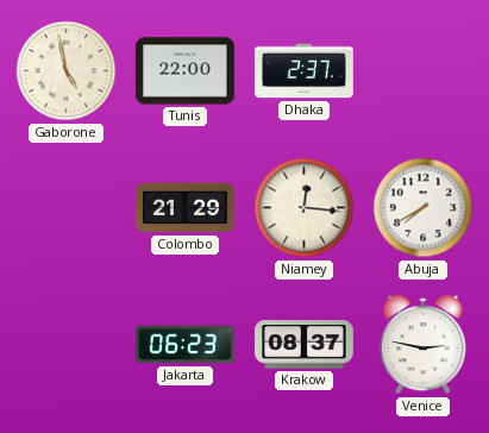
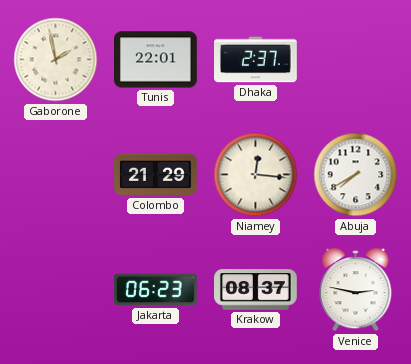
Gaborone: 4:58 -> 1:58
Tunis: 22:00 -> 22:01
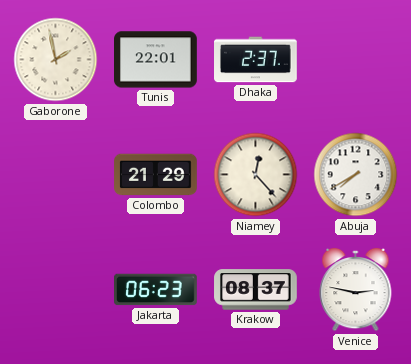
Niamey: 12:16 -> 12:23
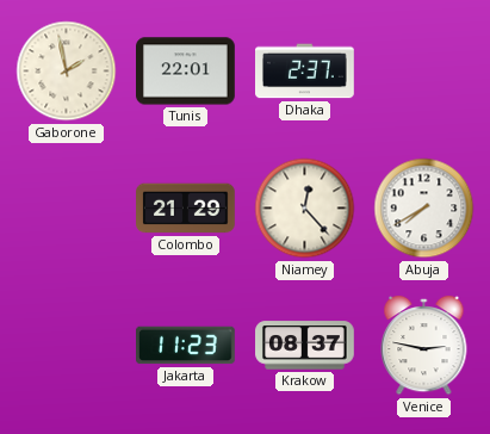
Jakarta: 06:23 -> 11:23
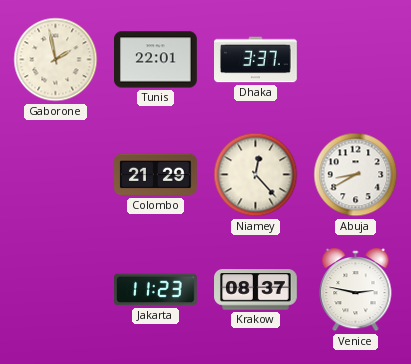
Dhaka: 2:37 -> 3:37
Abuja: 7:40 -> 8:40
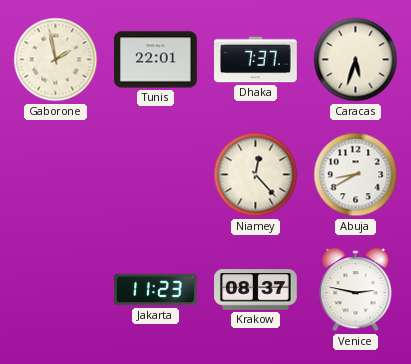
Dhaka: 3:37 -> 7:37
Caracas: none -> 5:33
Colombo: 21:29 -> none
